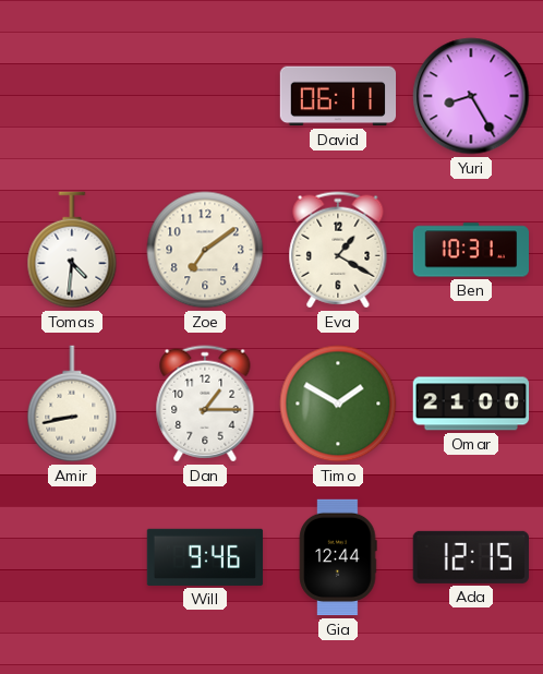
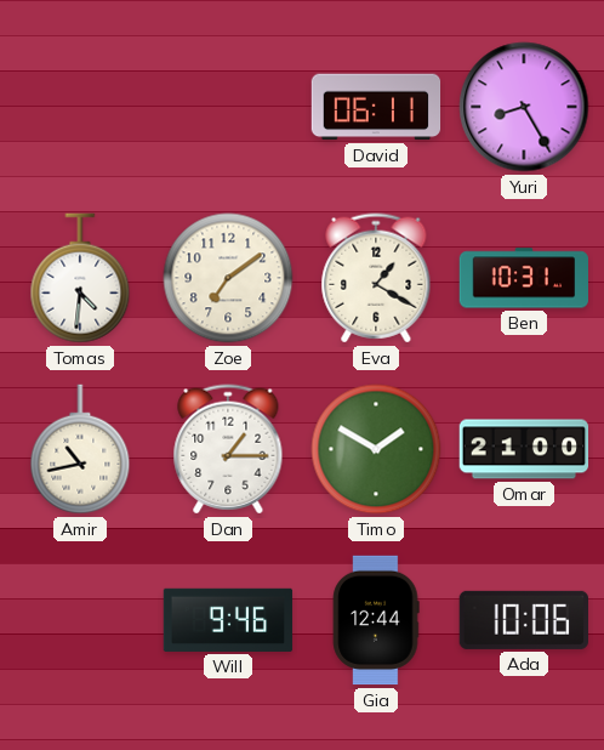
Amir: 8:43 -> 10:43
Ada: 12:15 -> 10:06
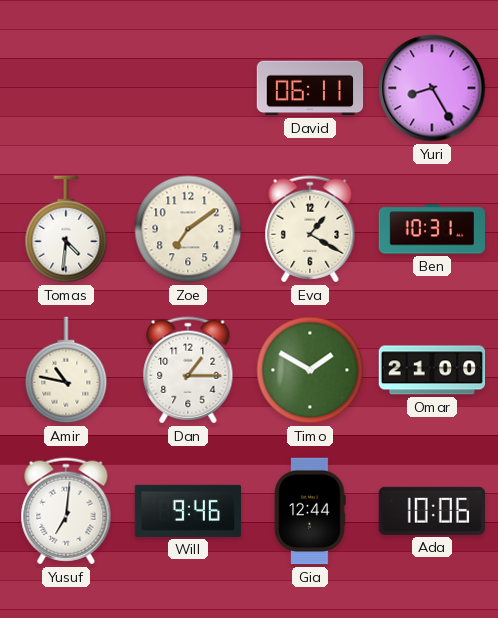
Amir: 10:43 -> 10:47
Yusuf: none -> 7:01
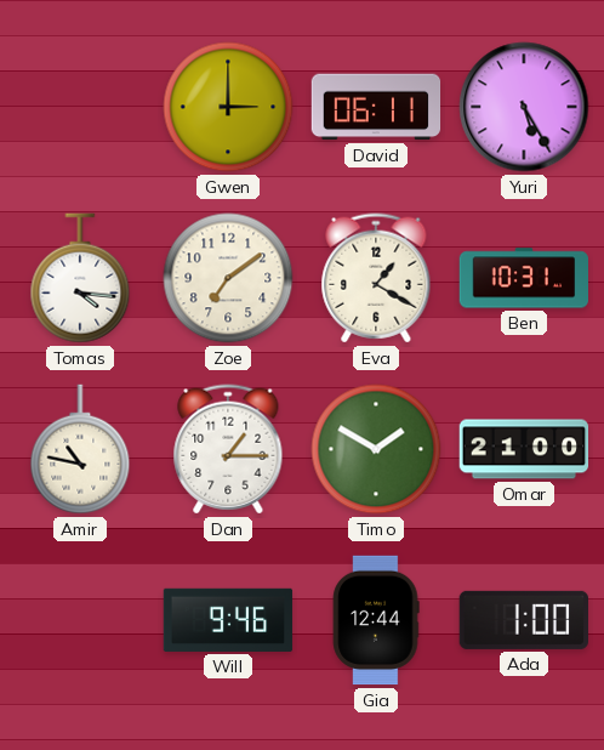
Gwen: none -> 3:00
Yuri: 8:25 -> 5:25
Tomas: 4:31 -> 4:16
Yusuf: 7:01 -> none
Ada: 10:06 -> 1:00
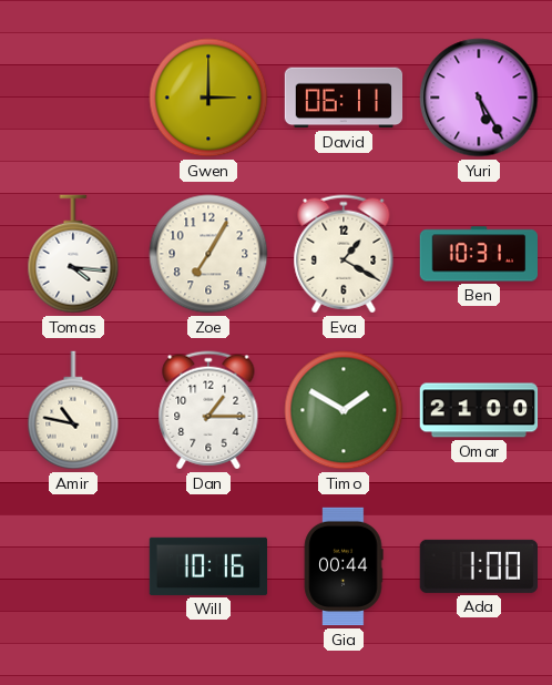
Zoe: 7:09 -> 7:05
Will: 9:46 -> 10:16
Gia: 12:44 -> 00:44
